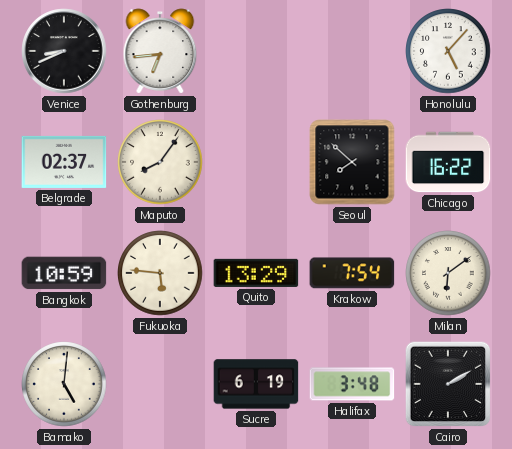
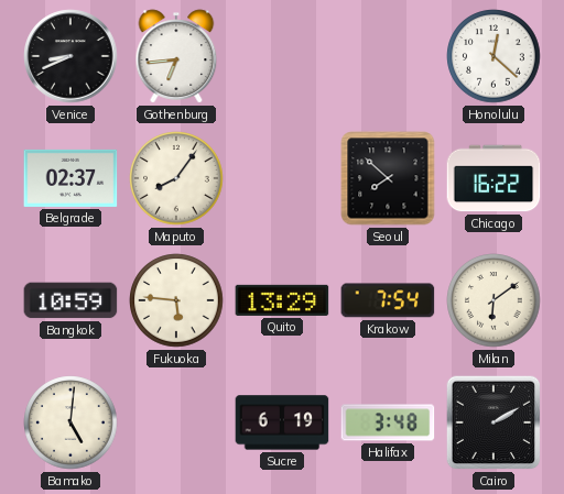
Honolulu: 5:07 -> 12:22
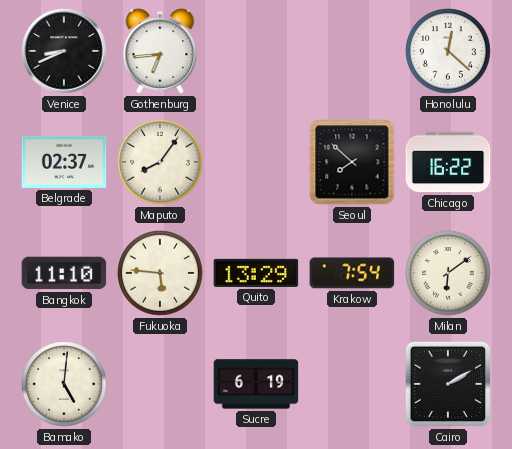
Bangkok: 10:59 -> 11:10
Halifax: 3:48 -> none
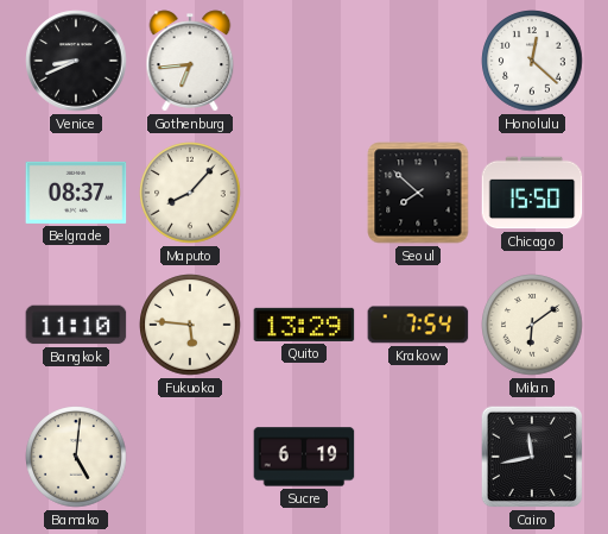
Belgrade: 02:37 -> 08:37
Maputo: 8:06 -> 8:07
Chicago: 16:22 -> 15:50
Cairo: 2:10 -> 11:43
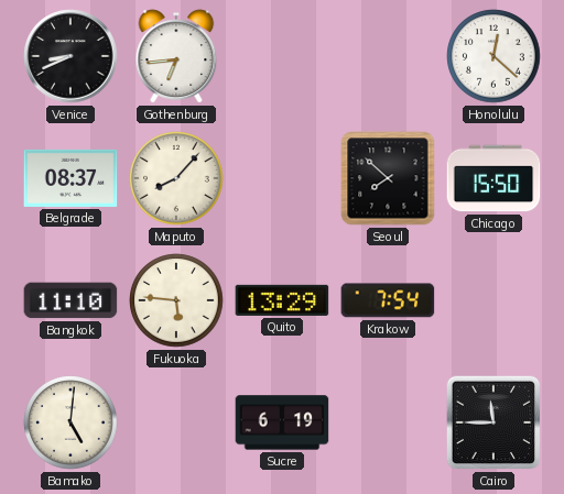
Milan: 6:09 -> none
Cairo: 11:43 -> 11:45
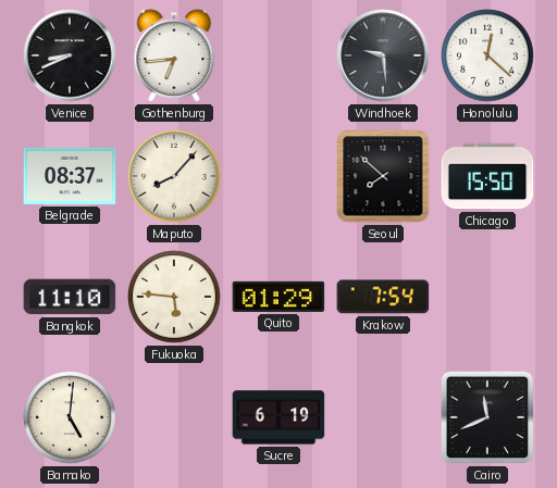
Windhoek: none -> 9:29
Quito: 13:29 -> 01:29
Cairo: 11:45 -> 11:41
